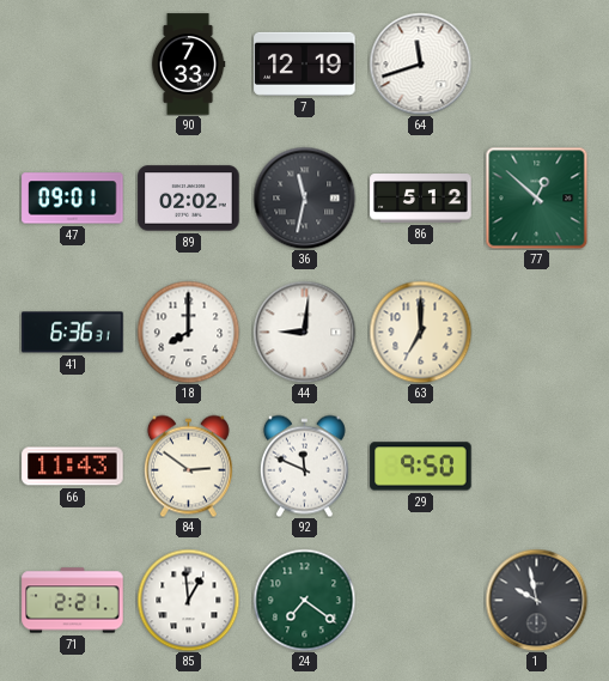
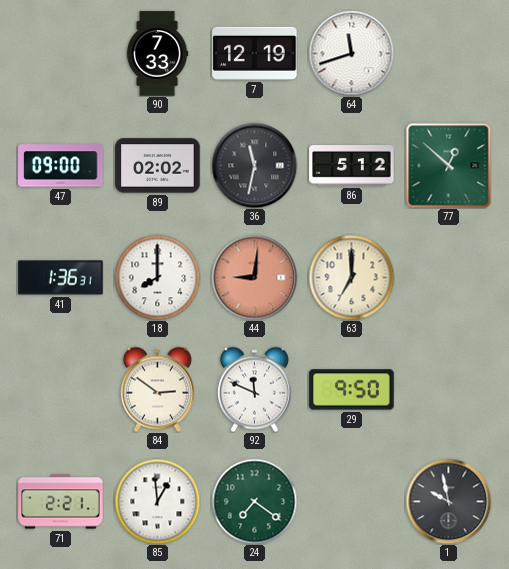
47: 09:01 -> 09:00
41: 6:36 -> 1:36
44 dial: white -> salmon
66: 11:43 -> none
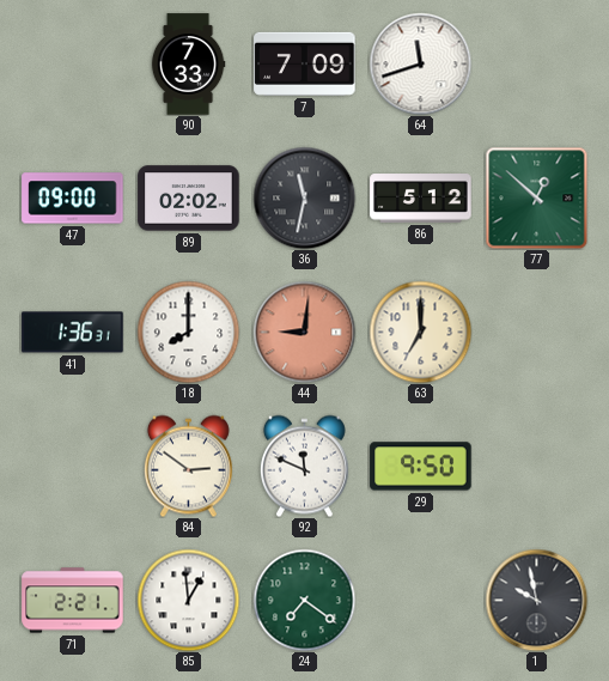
7: 12:19 -> 7:09
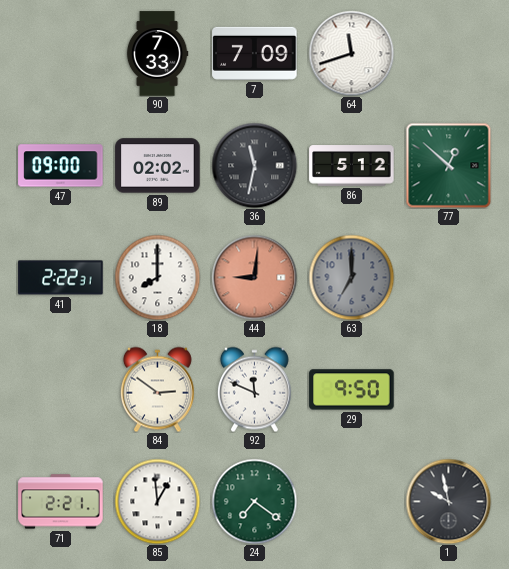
41: 1:36 -> 2:22
63 dial: cream -> grey
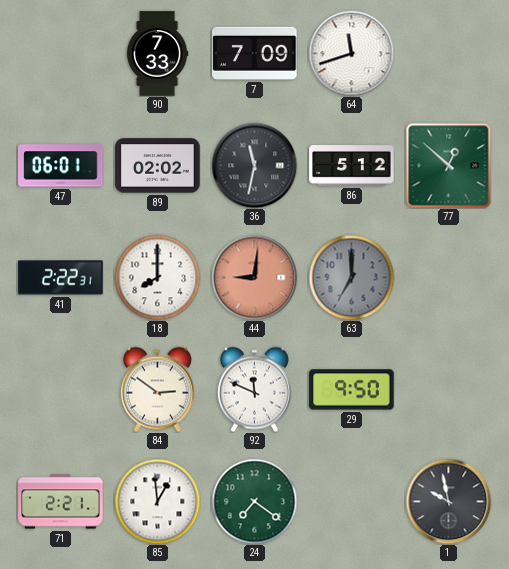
47: 09:00 -> 06:01
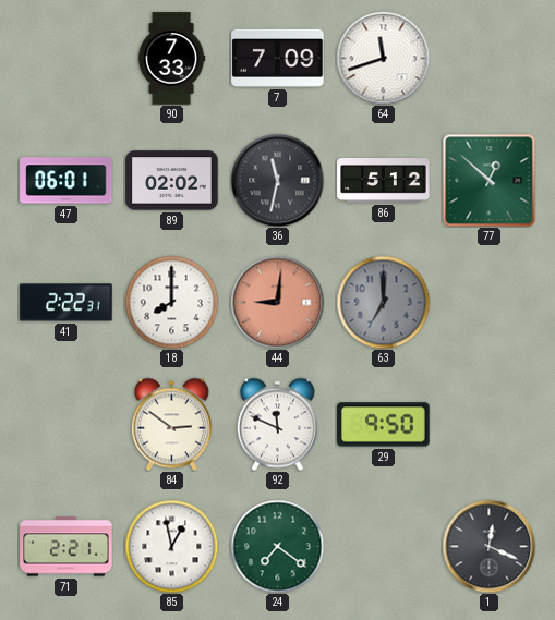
85: 12:59 -> 12:58
1: 9:58 -> 12:19
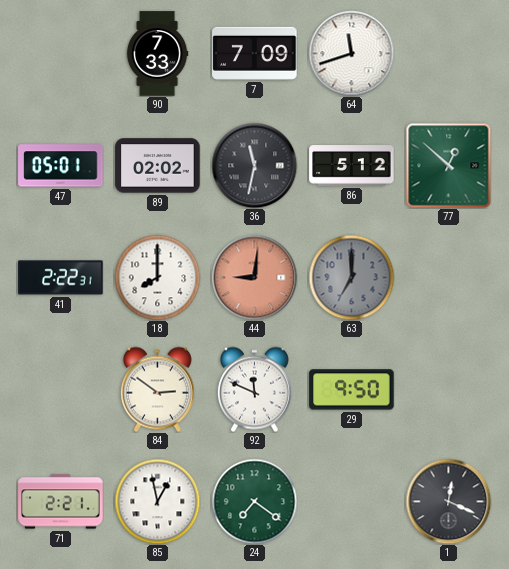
47: 06:01 -> 05:01
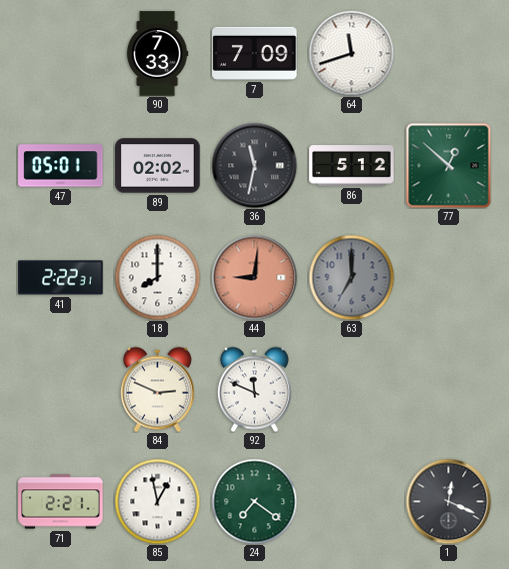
84: 2:51 -> 2:49
29: 9:50 -> none
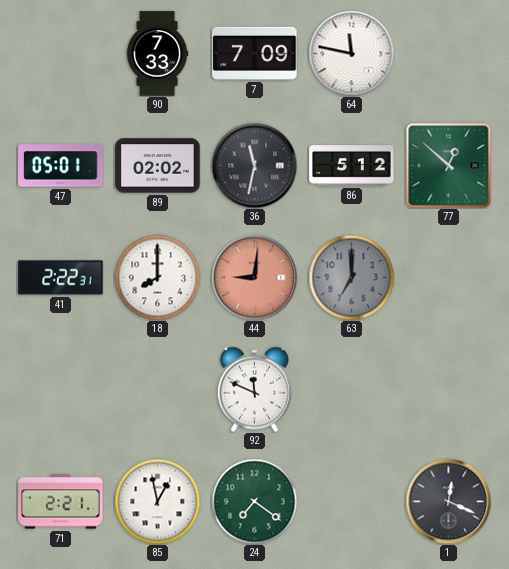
64: 11:42 -> 11:47
84: 2:49 -> none
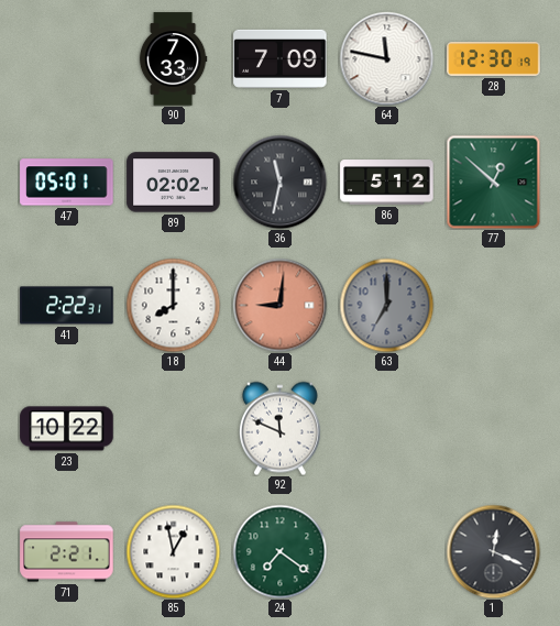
28: none -> 12:30
23: none -> 10:22
